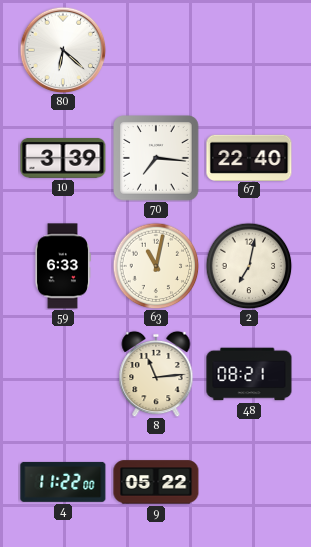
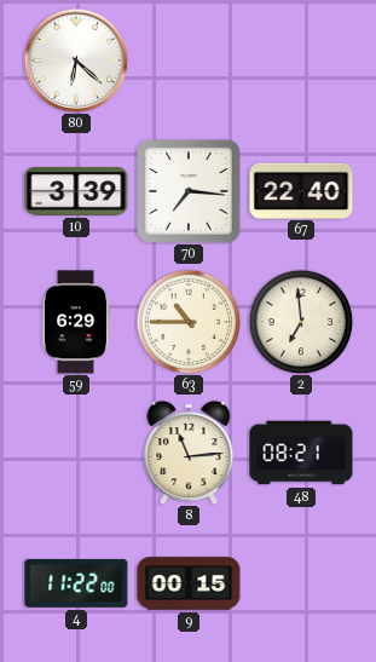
59: 6:33 -> 6:29
63: 11:02 -> 10:45
2: 7:02 -> 6:59
9: 05:22 -> 00:15
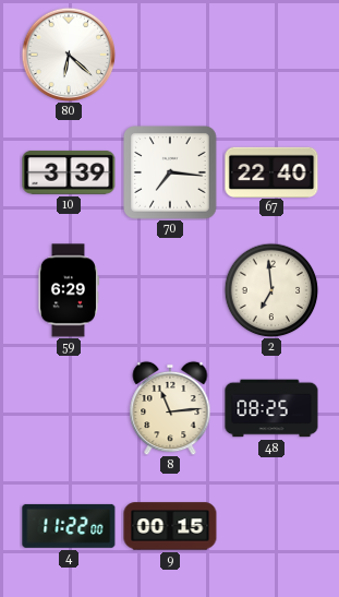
63: 10:45 -> none
48: 08:21 -> 08:25
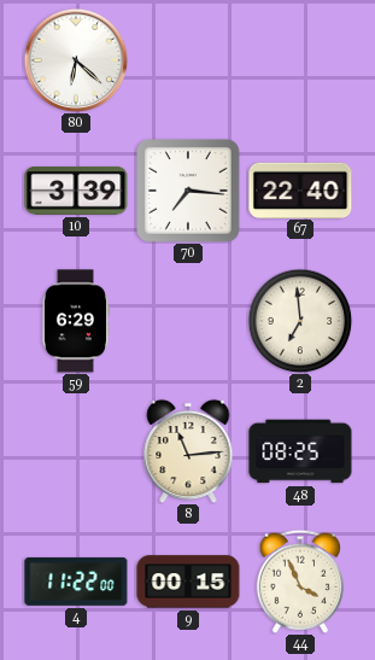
44: none -> 3:56
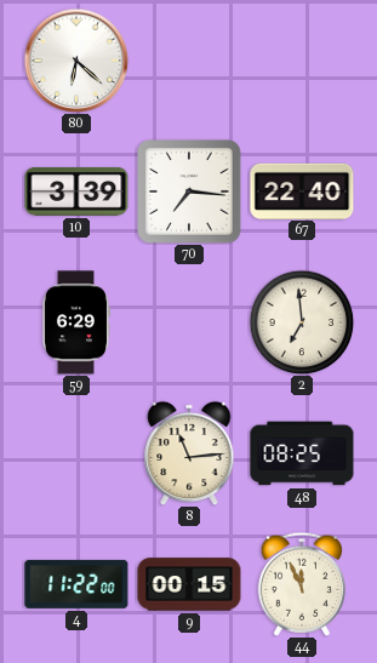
44: 3:56 -> 11:56
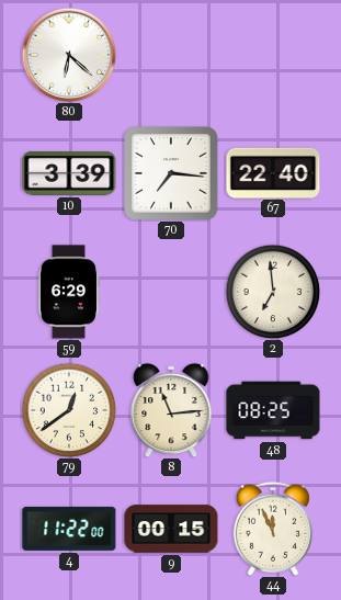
79: none -> 12:39
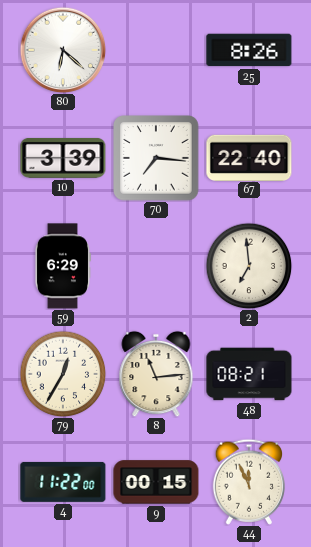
25: none -> 8:26
79: 12:39 -> 12:35
48: 08:25 -> 08:21
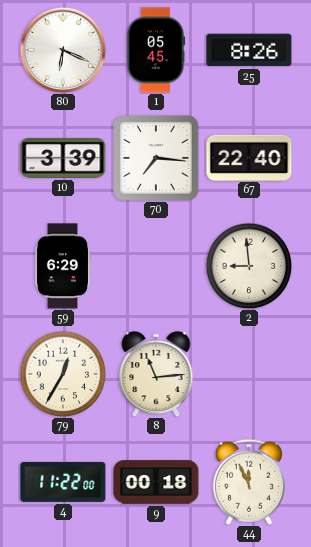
80: 6:22 -> 6:19
1: none -> 05:45
2: 6:59 -> 8:59
48: 08:21 -> none
9: 00:15 -> 00:18
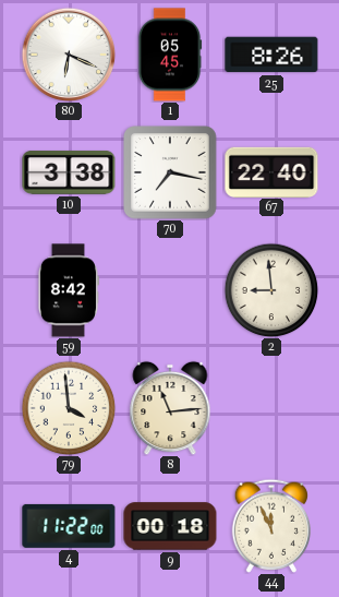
10: 3:39 -> 3:38
70: 7:16 -> 7:17
59: 6:29 -> 8:42
79: 12:35 -> 3:59
